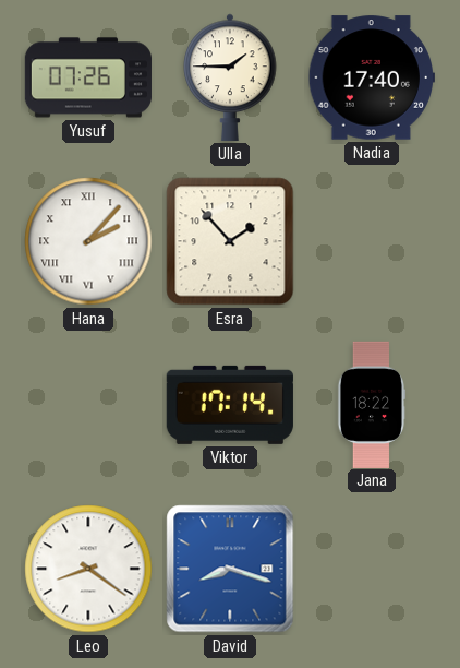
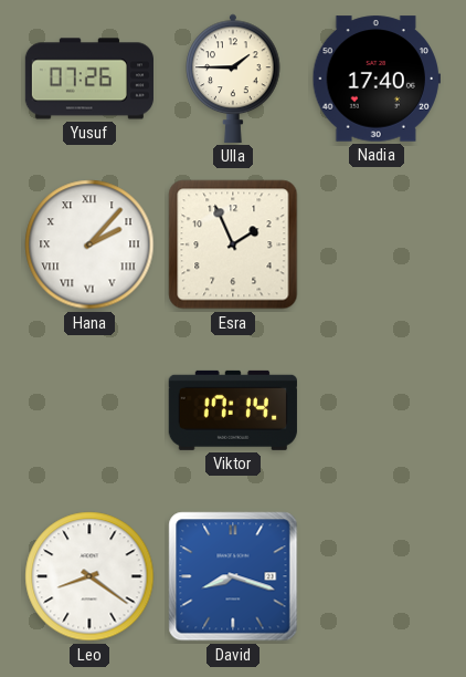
Esra: 1:53 -> 1:56
Jana: 18:22 -> none
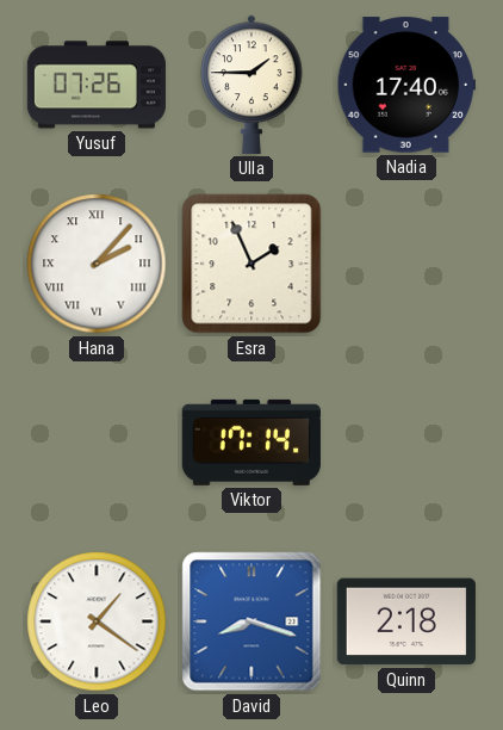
Leo: 8:21 -> 1:21
Quinn: none -> 2:18
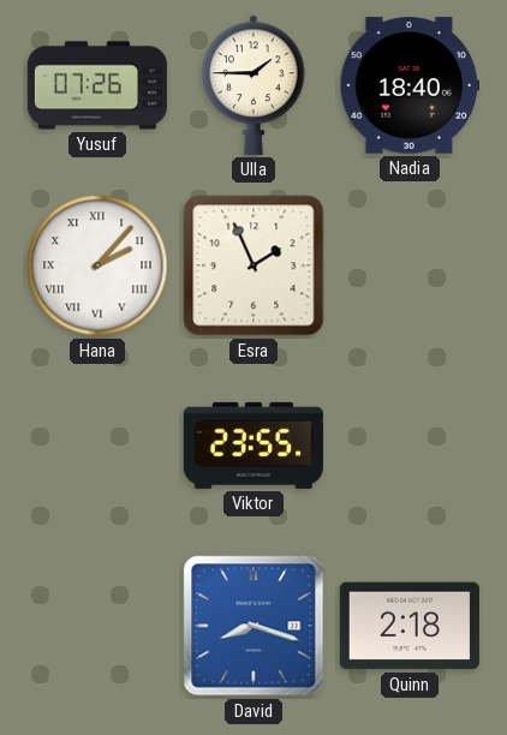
Nadia: 17:40 -> 18:40
Viktor: 17:14 -> 23:55
Leo: 1:21 -> none
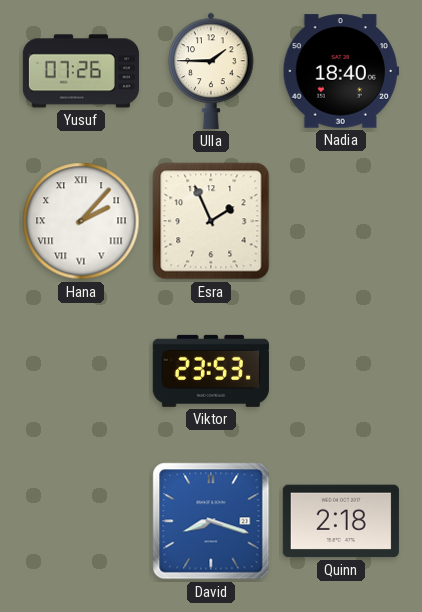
Viktor: 23:55 -> 23:53
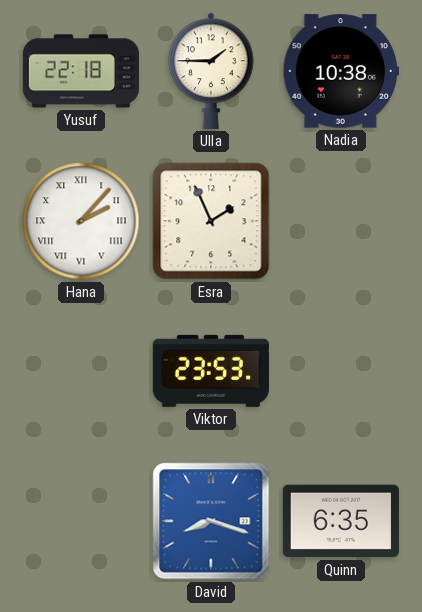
Yusuf: 07:26 -> 22:18
Nadia: 18:40 -> 10:38
Quinn: 2:18 -> 6:35
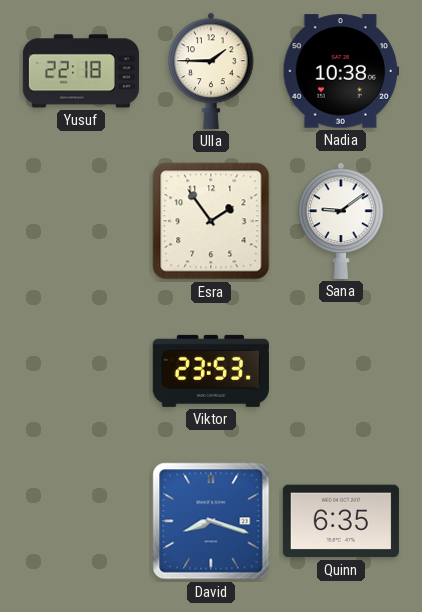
Hana: 2:07 -> none
Esra: 1:56 -> 1:54
Sana: none -> 9:09
